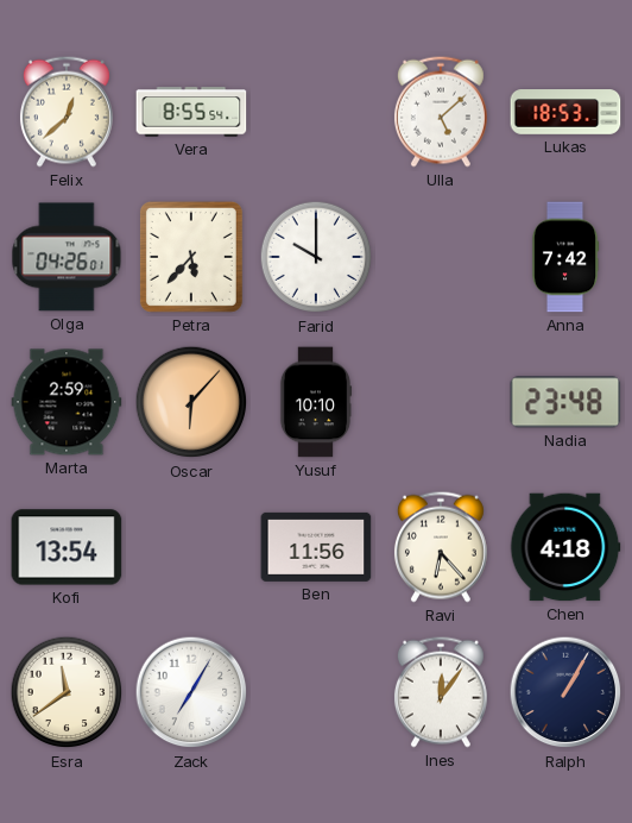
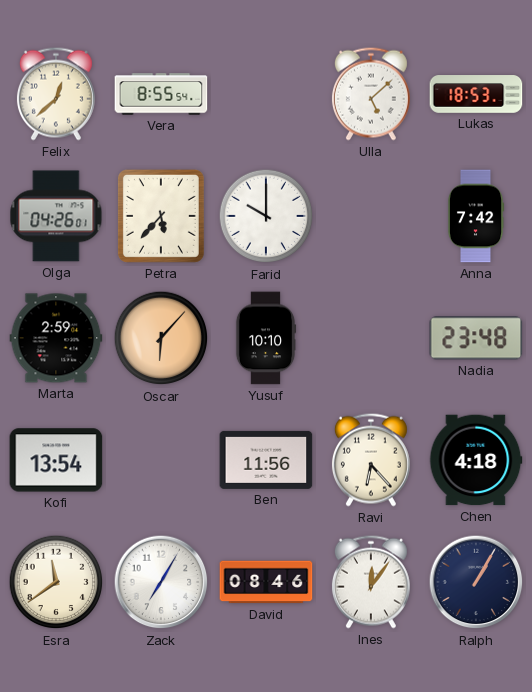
David: none -> 08:46
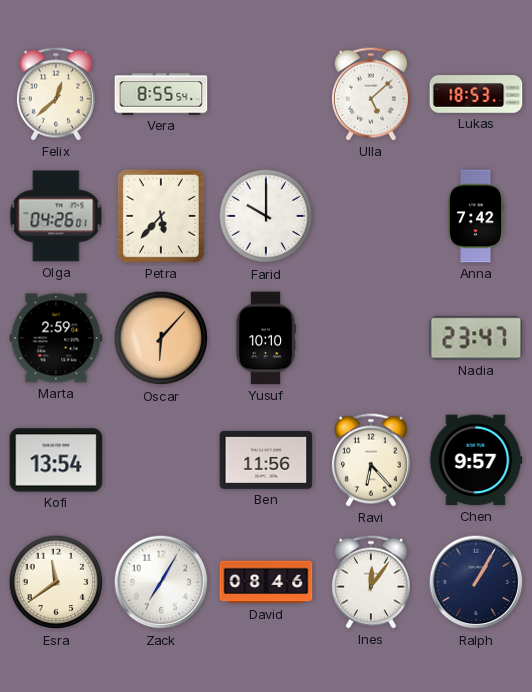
Nadia: 23:48 -> 23:47
Chen: 4:18 -> 9:57
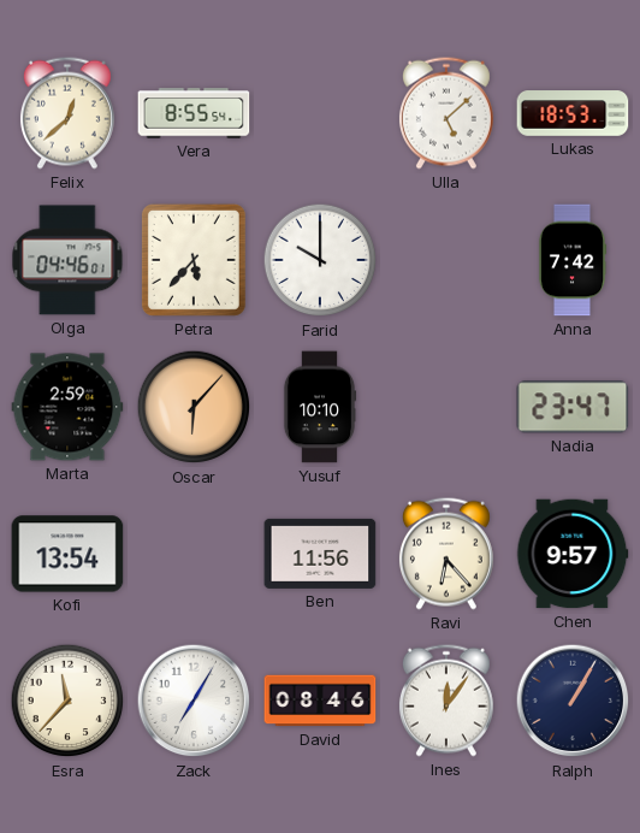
Olga: 04:26 -> 04:46
Esra: 11:39 -> 11:37
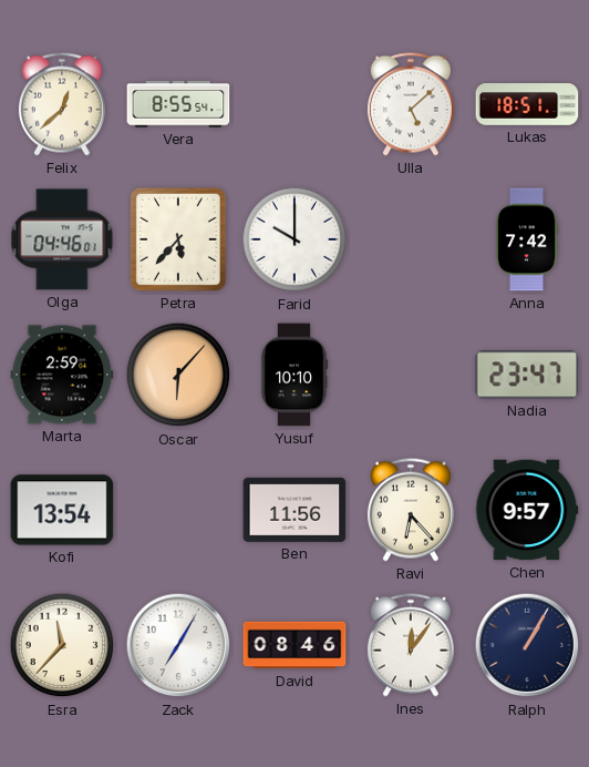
Lukas: 18:53 -> 18:51
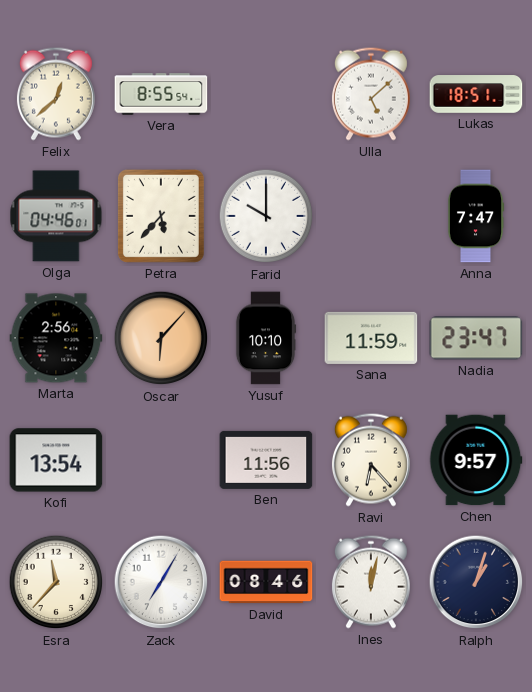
Anna: 7:42 -> 7:47
Marta: 2:59 -> 2:56
Sana: none -> 11:59
Ines: 12:06 -> 12:02
Ralph: 1:05 -> 1:03
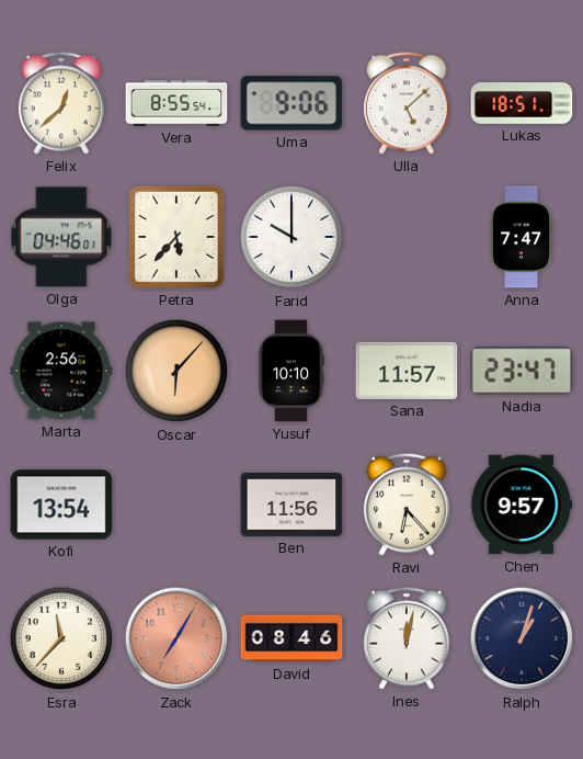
Uma: none -> 9:06
Sana: 11:59 -> 11:57
Zack dial: white -> salmon
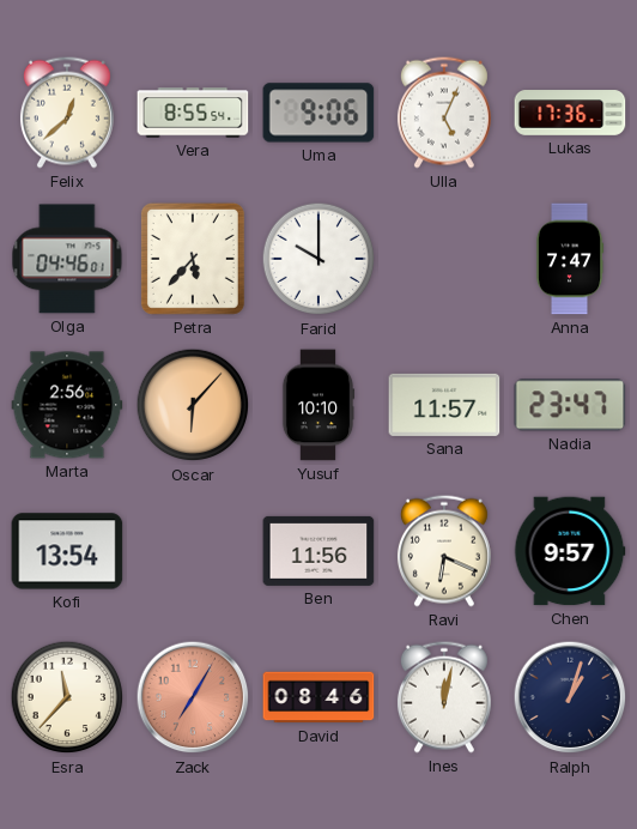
Ulla: 5:08 -> 5:04
Lukas: 18:51 -> 17:36
Ravi: 6:23 -> 6:19
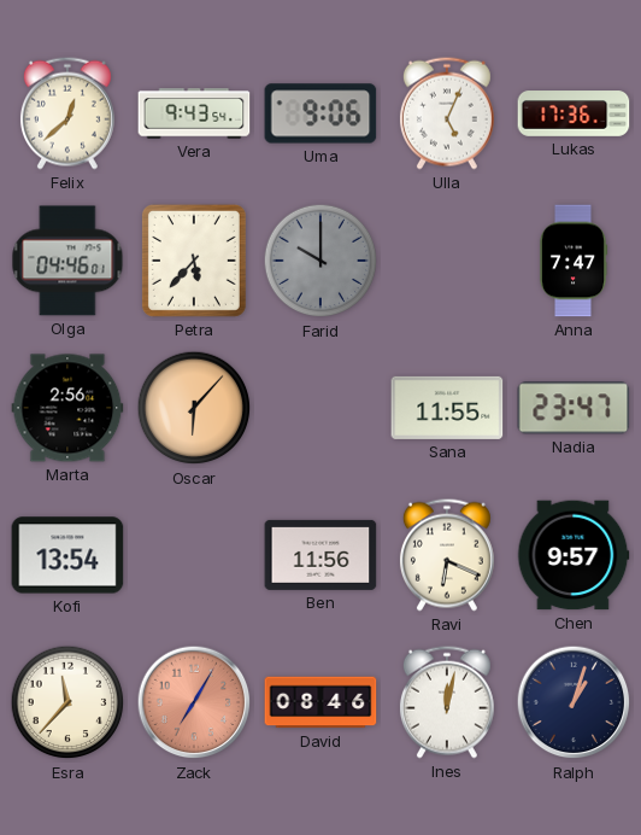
Vera: 8:55 -> 9:43
Farid dial: white -> grey
Yusuf: 10:10 -> none
Sana: 11:57 -> 11:55
